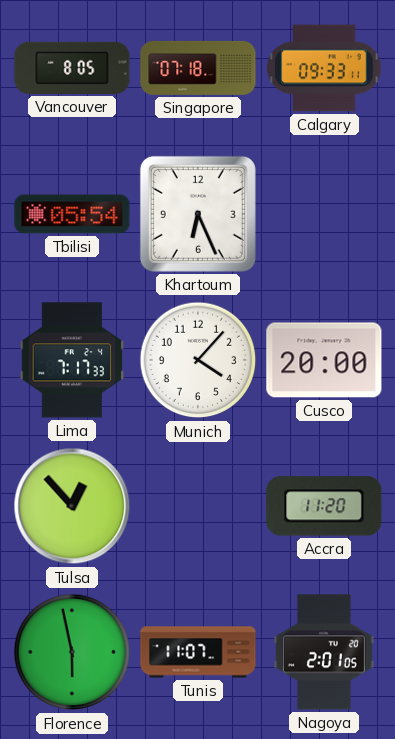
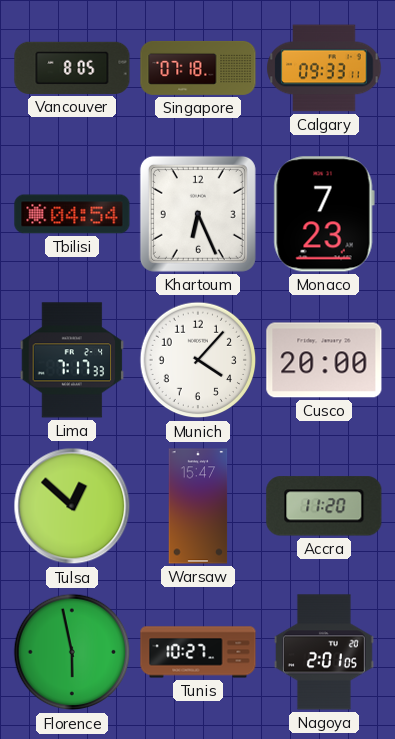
Tbilisi: 05:54 -> 04:54
Monaco: none -> 7:23
Tulsa: 12:53 -> 12:52
Warsaw: none -> 15:47
Tunis: 11:07 -> 10:27
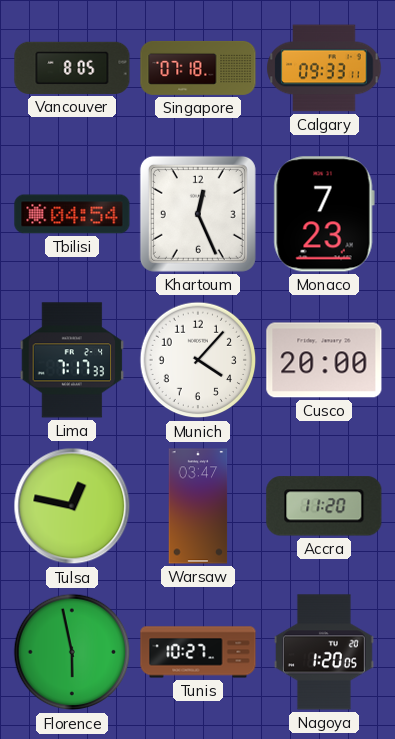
Khartoum: 6:26 -> 12:26
Tulsa: 12:52 -> 12:47
Warsaw: 15:47 -> 03:47
Nagoya: 2:01 -> 1:20
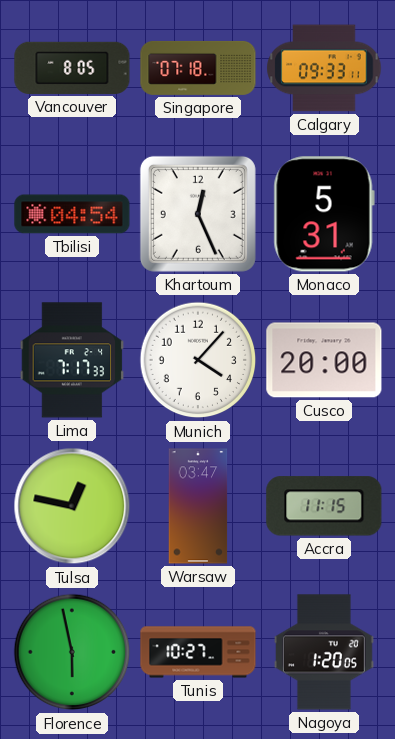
Monaco: 7:23 -> 5:31
Accra: 11:20 -> 11:15
